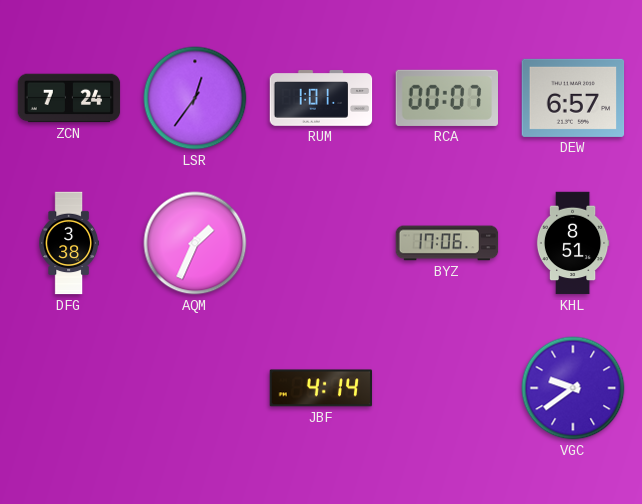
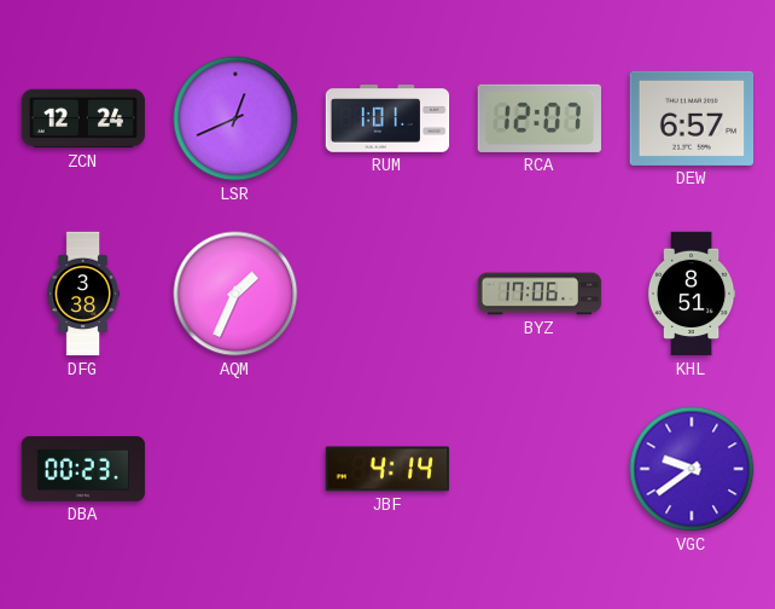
ZCN: 7:24 -> 12:24
LSR: 12:36 -> 12:41
RCA: 00:07 -> 12:07
DBA: none -> 00:23
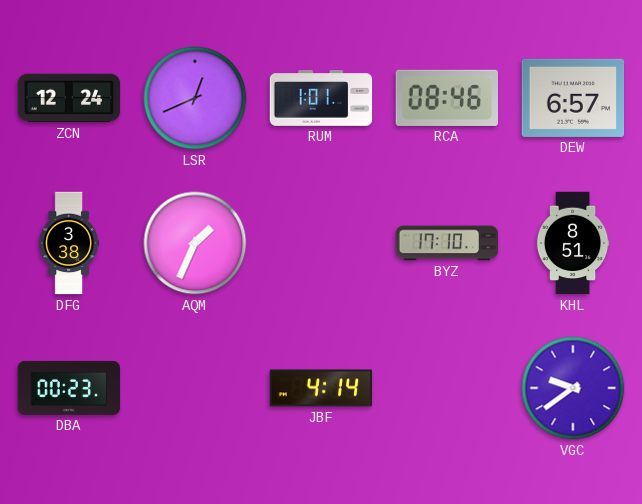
RCA: 12:07 -> 08:46
BYZ: 17:06 -> 17:10
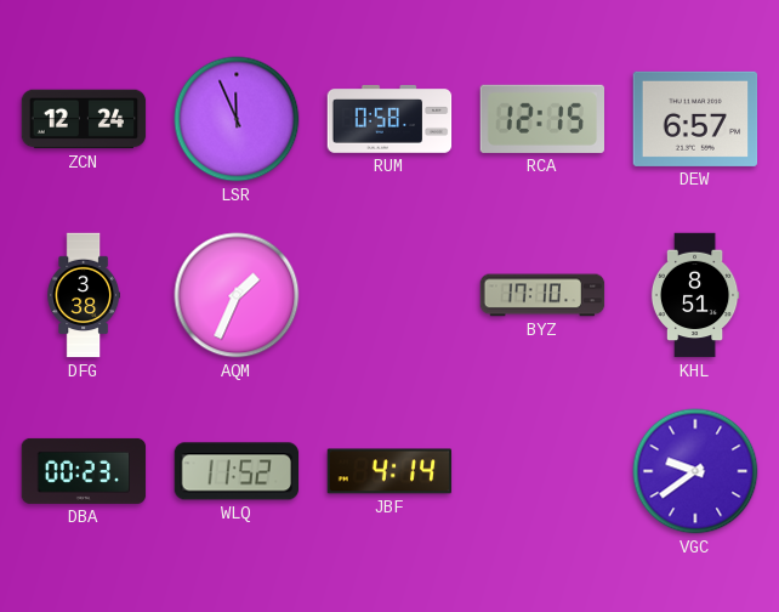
LSR: 12:41 -> 11:56
RUM: 1:01 -> 0:58
RCA: 08:46 -> 12:15
WLQ: none -> 11:52
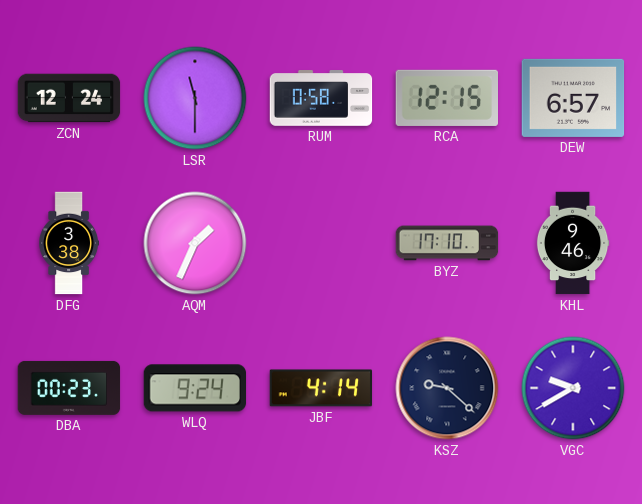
LSR: 11:56 -> 11:30
KHL: 8:51 -> 9:46
WLQ: 11:52 -> 9:24
KSZ: none -> 9:22
VGC: 9:39 -> 9:40
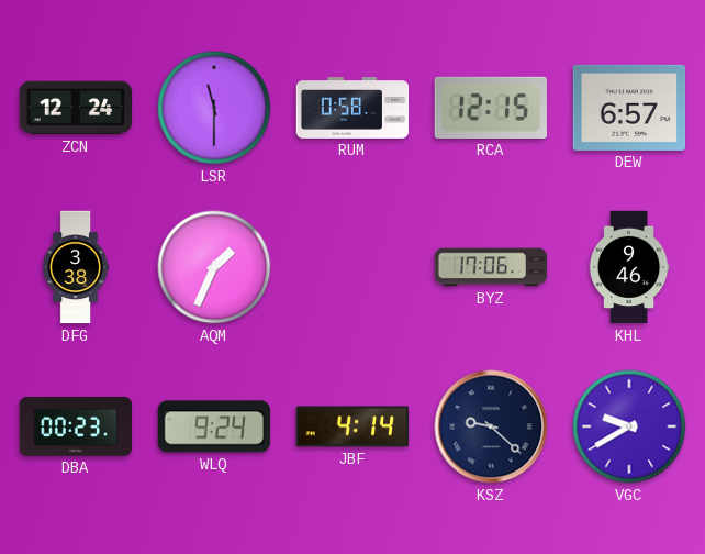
BYZ: 17:10 -> 17:06
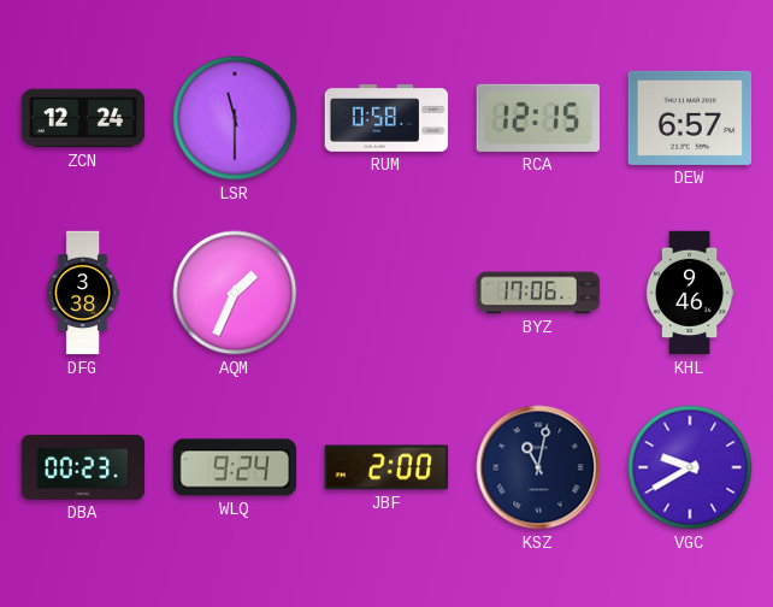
JBF: 4:14 -> 2:00
KSZ: 9:22 -> 11:02
